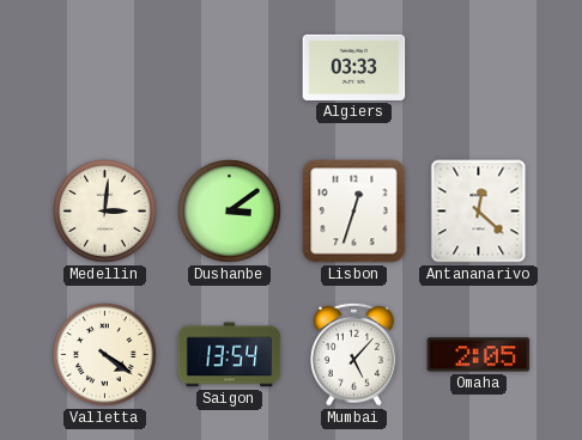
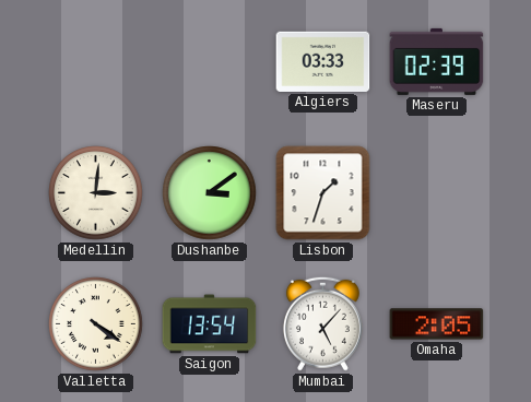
Maseru: none -> 02:39
Lisbon: 12:33 -> 1:33
Antananarivo: 12:22 -> none
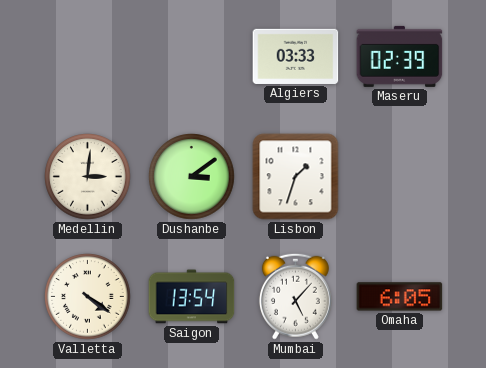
Omaha: 2:05 -> 6:05
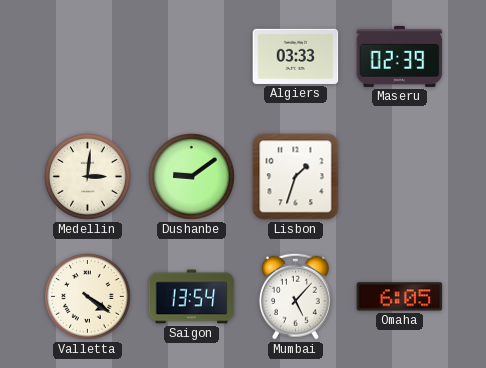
Dushanbe: 3:09 -> 9:09
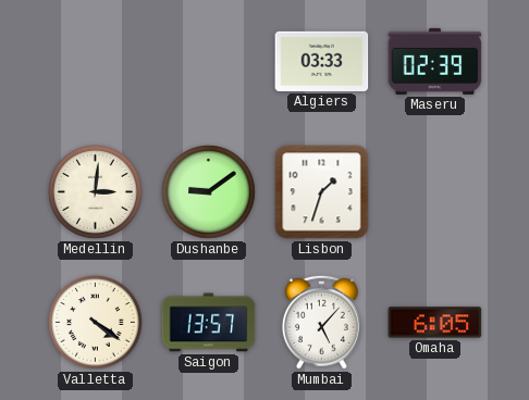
Saigon: 13:54 -> 13:57
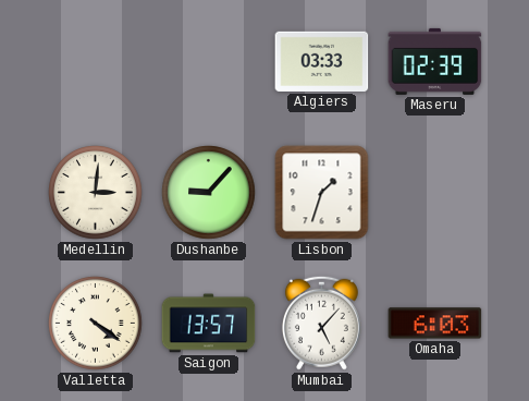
Dushanbe: 9:09 -> 9:07
Omaha: 6:05 -> 6:03
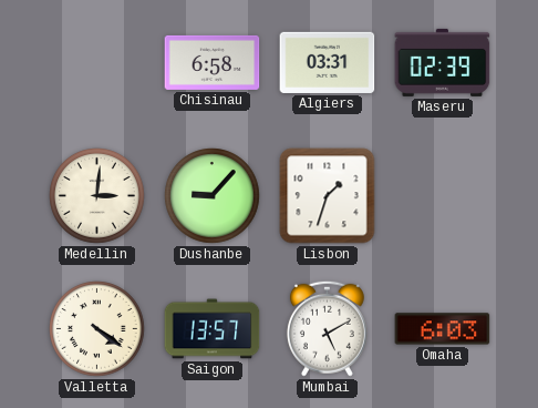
Chisinau: none -> 6:58
Algiers: 03:33 -> 03:31
Mumbai: 5:07 -> 5:10
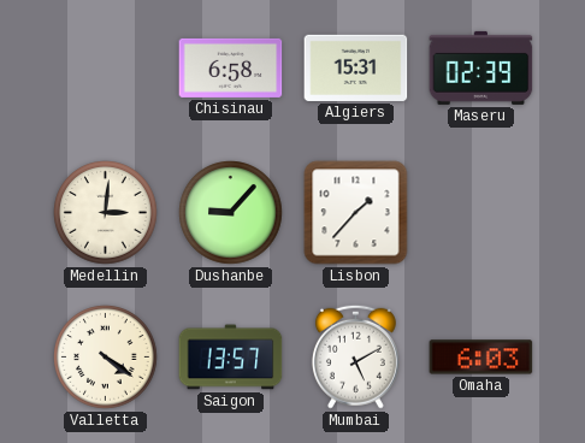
Algiers: 03:31 -> 15:31
Lisbon: 1:33 -> 1:37
